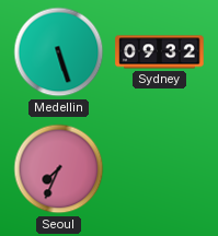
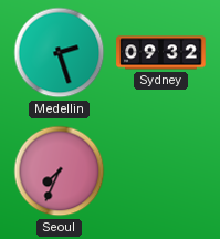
Medellin: 5:27 -> 2:27
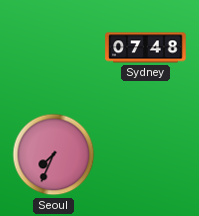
Medellin: 2:27 -> none
Sydney: 09:32 -> 07:48
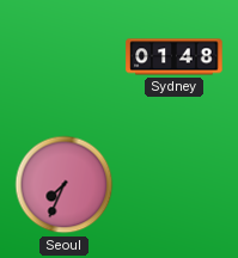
Sydney: 07:48 -> 01:48
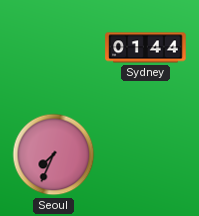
Sydney: 01:48 -> 01:44
